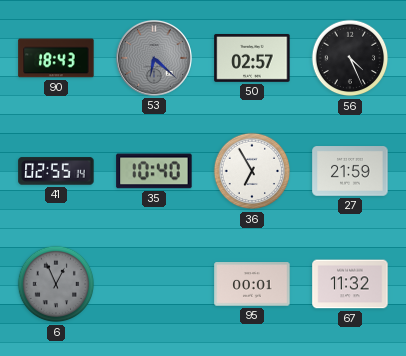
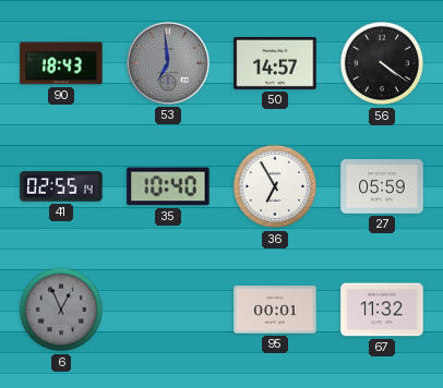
53: 6:22 -> 6:59
50: 02:57 -> 14:57
56: 4:26 -> 4:21
27: 21:59 -> 05:59
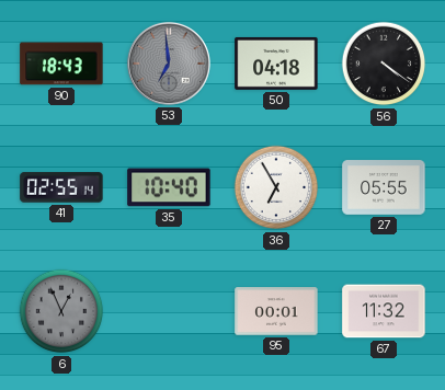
50: 14:57 -> 04:18
27: 05:59 -> 05:55
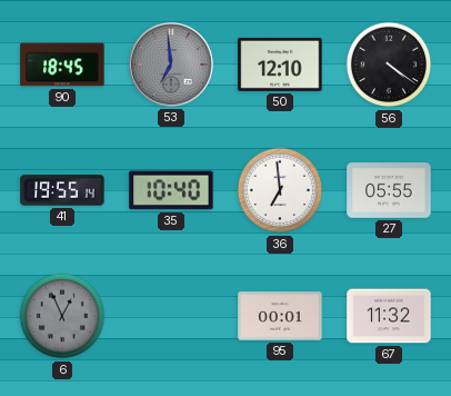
90: 18:43 -> 18:45
50: 04:18 -> 12:10
41: 02:55 -> 19:55
36: 6:55 -> 6:59
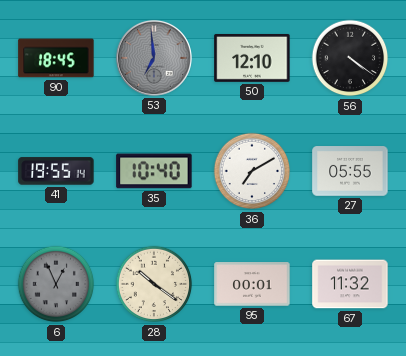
36: 6:59 -> 7:10
28: none -> 10:21
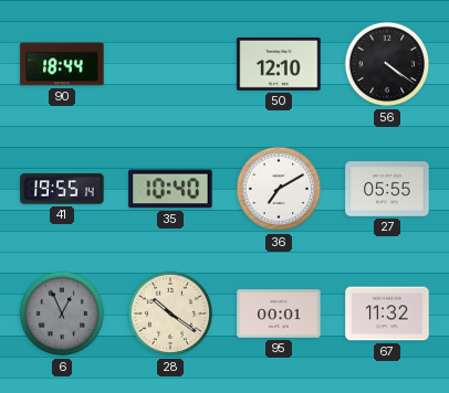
90: 18:45 -> 18:44
53: 6:59 -> none
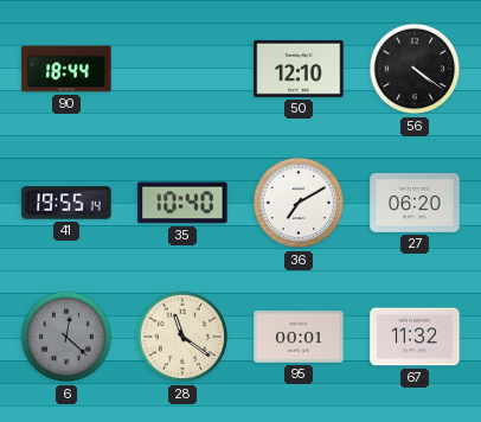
27: 05:55 -> 06:20
6: 12:56 -> 12:22
28: 10:21 -> 11:21
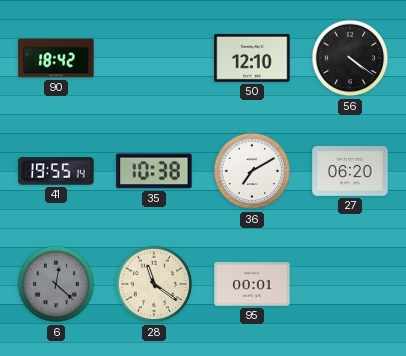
90: 18:44 -> 18:42
35: 10:40 -> 10:38
67: 11:32 -> none
